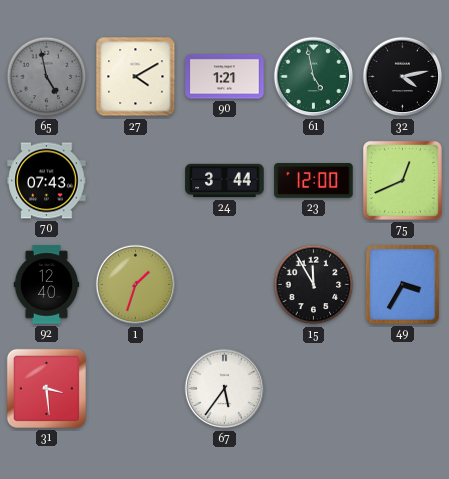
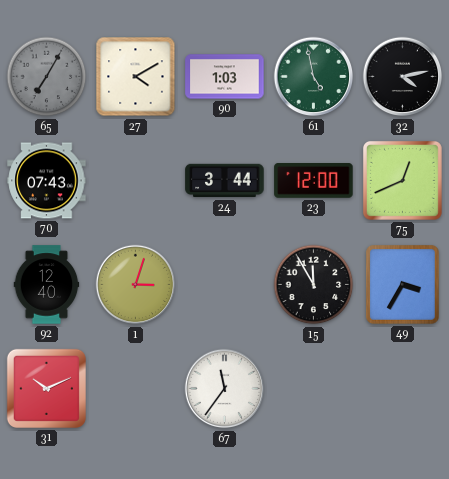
65: 4:58 -> 7:05
90: 1:21 -> 1:03
1: 1:33 -> 3:03
31: 3:29 -> 10:11
67: 5:36 -> 11:36
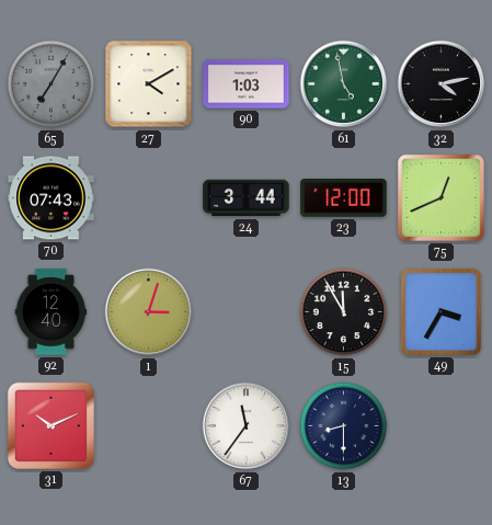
13: none -> 8:30
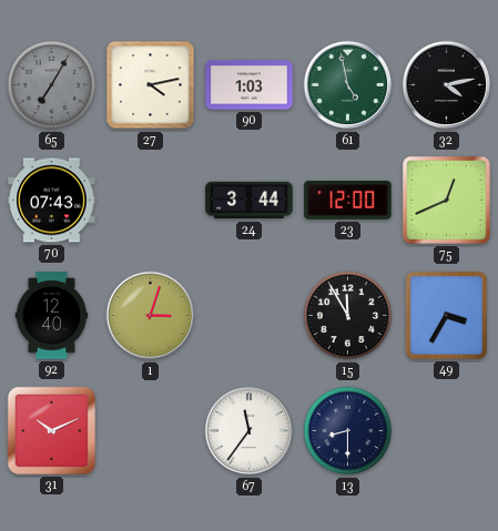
27: 4:10 -> 4:13
